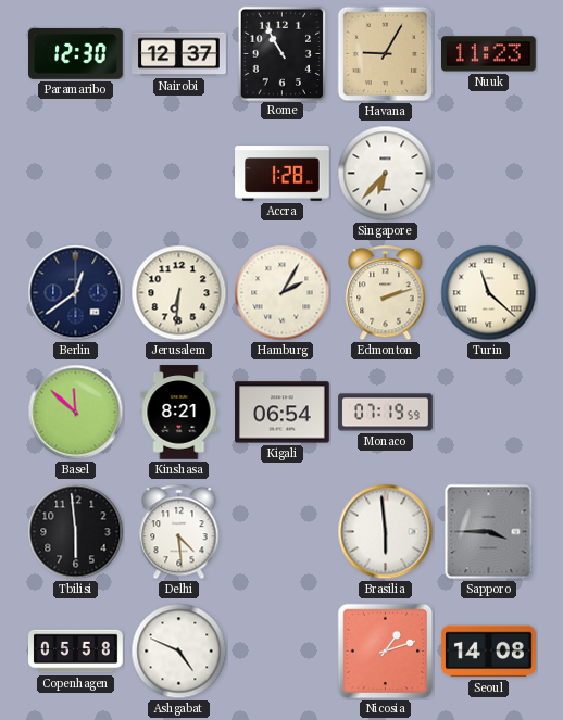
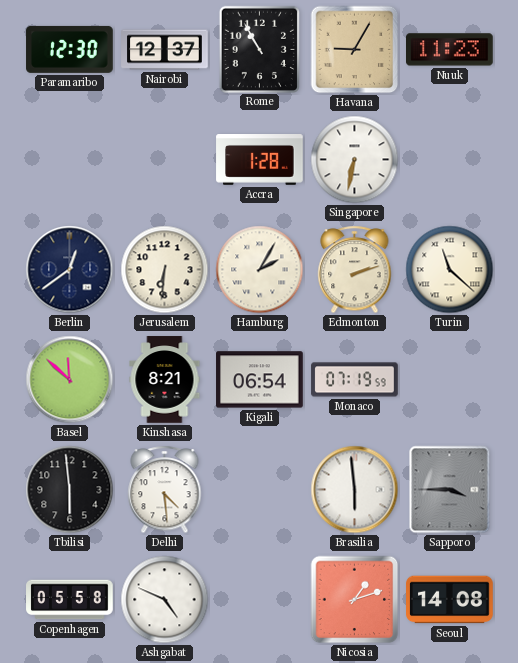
Singapore: 6:37 -> 6:32
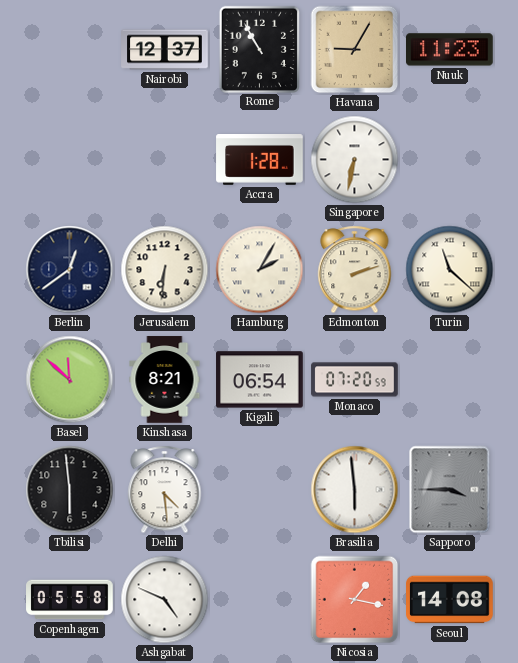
Paramaribo: 12:30 -> none
Monaco: 07:19 -> 07:20
Nicosia: 1:12 -> 1:17
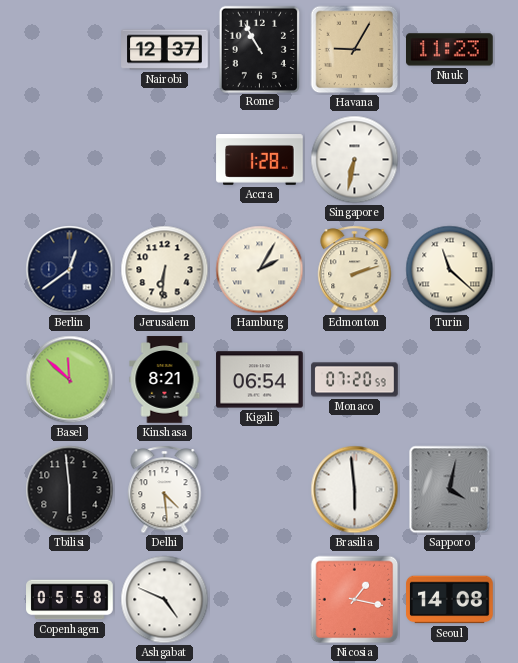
Sapporo: 3:45 -> 4:02
